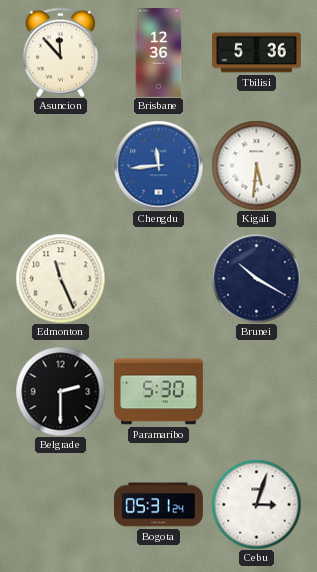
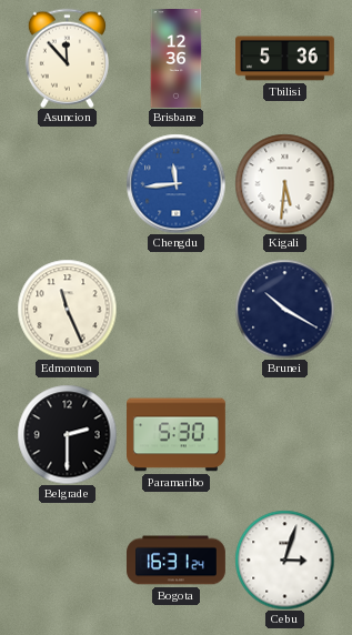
Bogota: 05:31 -> 16:31
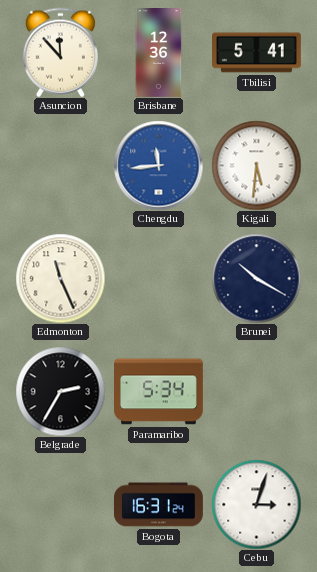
Tbilisi: 5:36 -> 5:41
Belgrade: 2:30 -> 2:35
Paramaribo: 5:30 -> 5:34
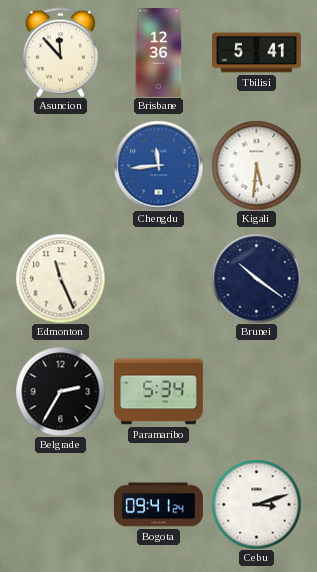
Brunei: 10:20 -> 10:21
Bogota: 16:31 -> 09:41
Cebu: 3:03 -> 3:12
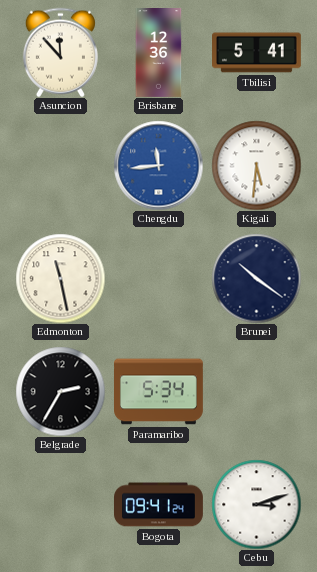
Edmonton: 11:26 -> 11:28
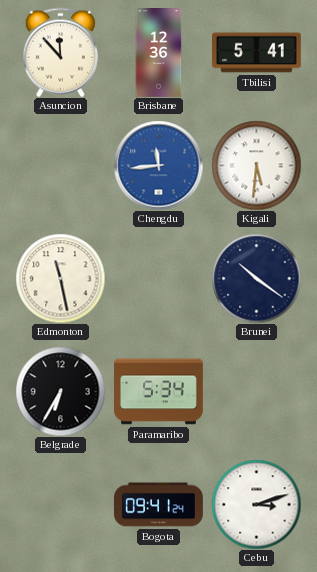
Belgrade: 2:35 -> 6:35
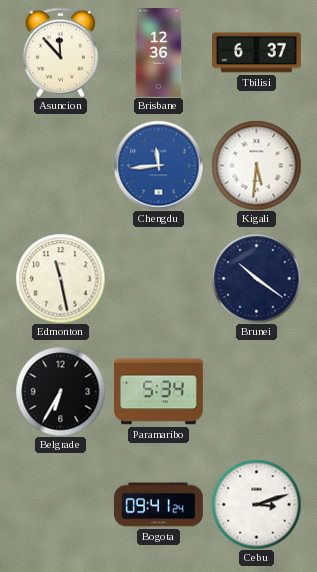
Tbilisi: 5:41 -> 6:37
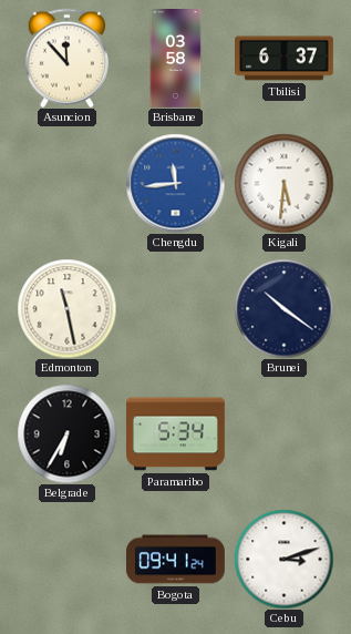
Brisbane: 12:36 -> 03:58
